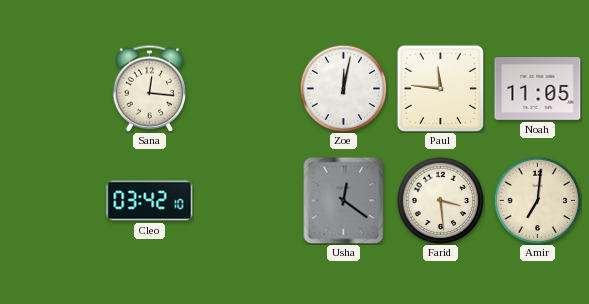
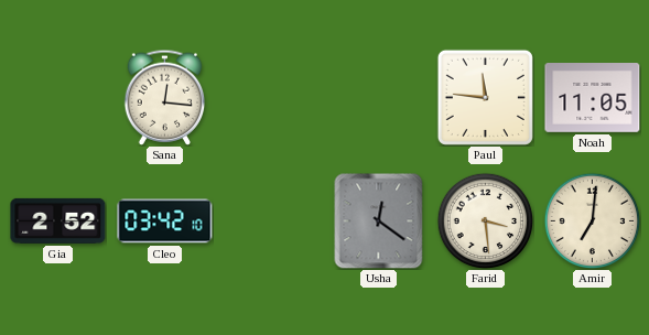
Zoe: 12:02 -> none
Gia: none -> 2:52
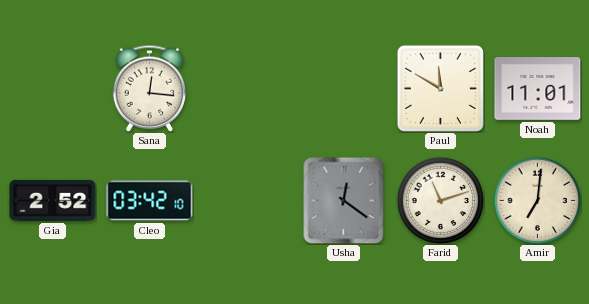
Paul: 11:46 -> 11:50
Noah: 11:05 -> 11:01
Farid: 3:29 -> 11:12
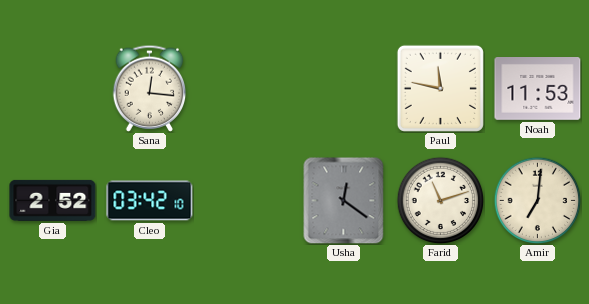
Paul: 11:50 -> 11:47
Noah: 11:01 -> 11:53
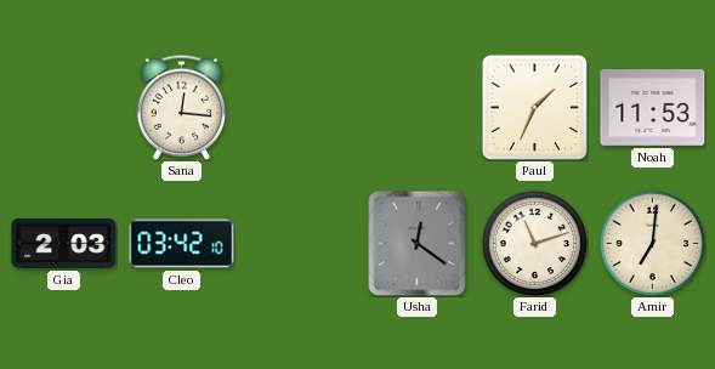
Paul: 11:47 -> 1:34
Gia: 2:52 -> 2:03
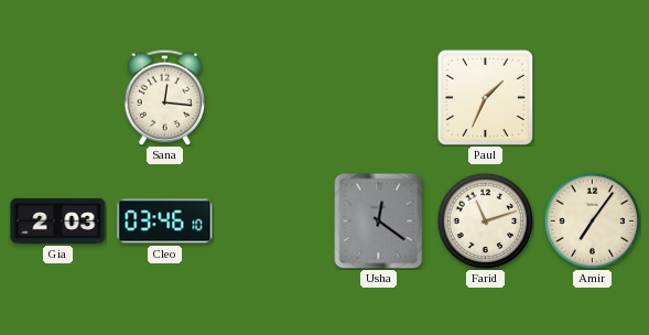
Noah: 11:53 -> none
Cleo: 03:42 -> 03:46
Amir: 7:01 -> 7:06
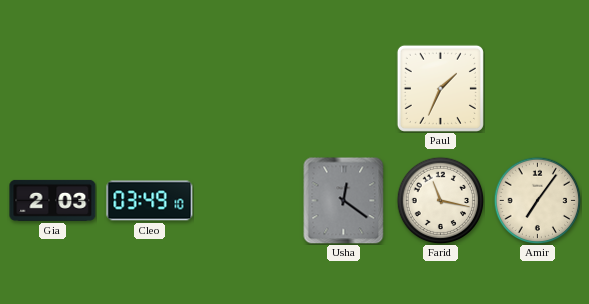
Sana: 12:16 -> none
Cleo: 03:46 -> 03:49
Farid: 11:12 -> 11:17
